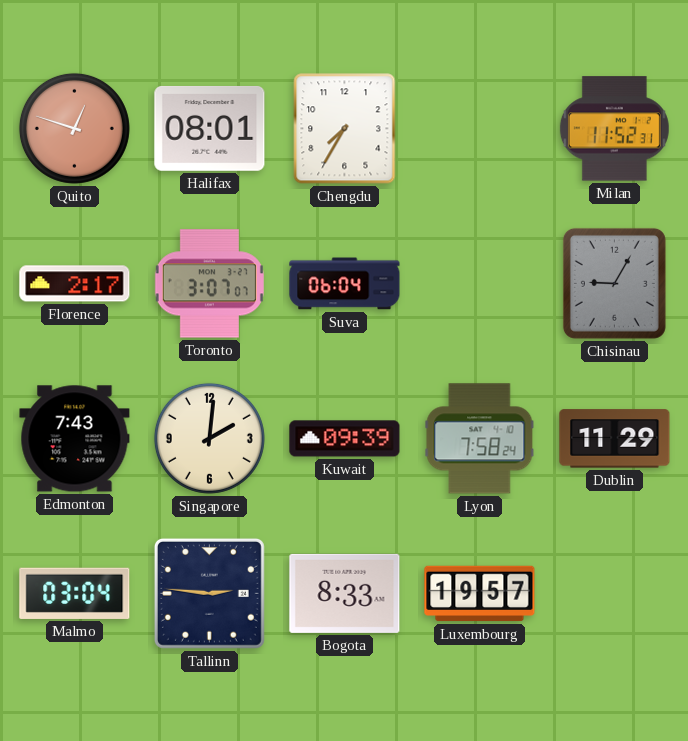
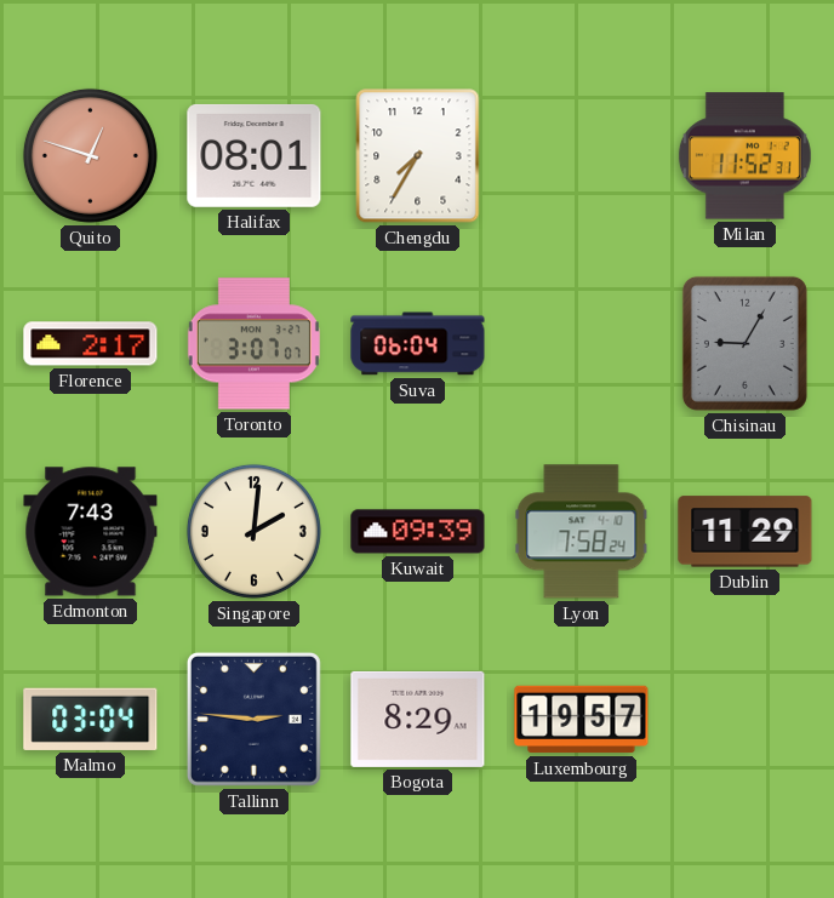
Bogota: 8:33 -> 8:29
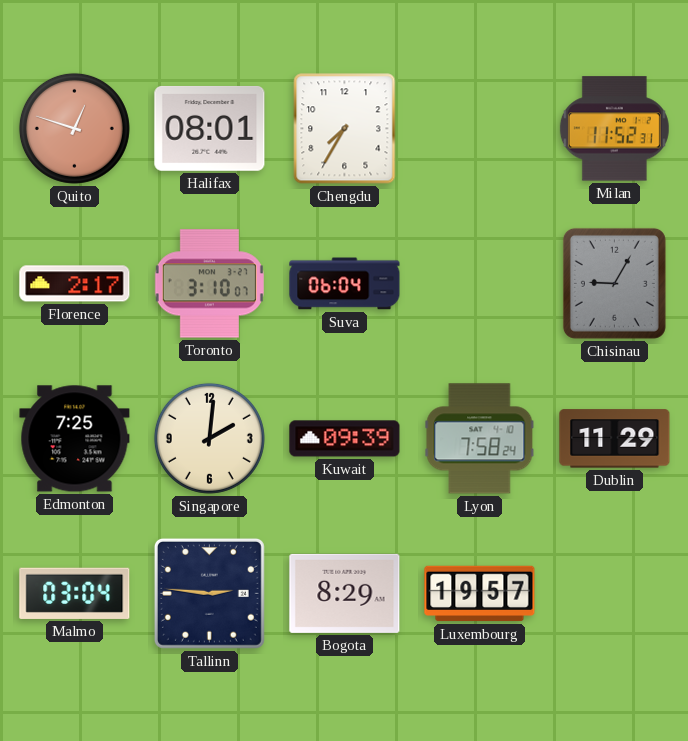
Toronto: 3:07 -> 3:10
Edmonton: 7:43 -> 7:25
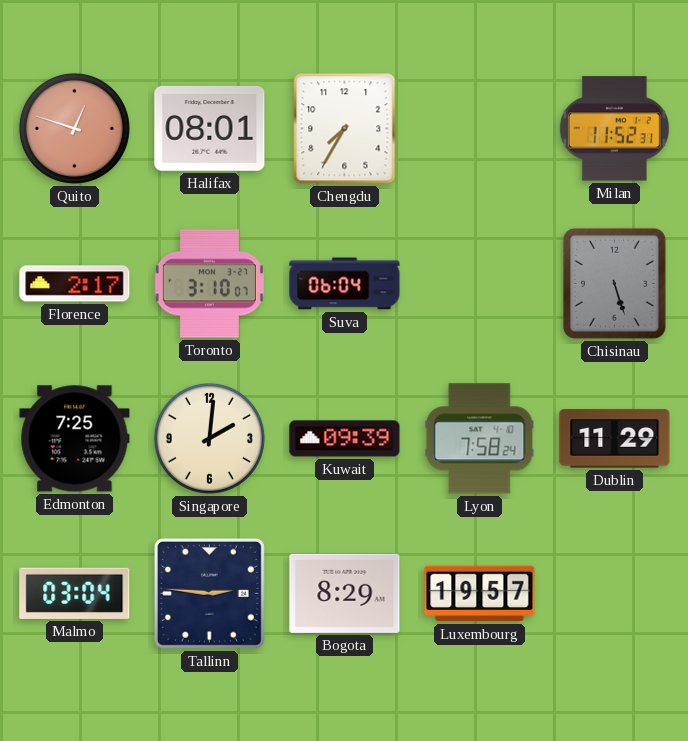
Chisinau: 9:05 -> 5:27
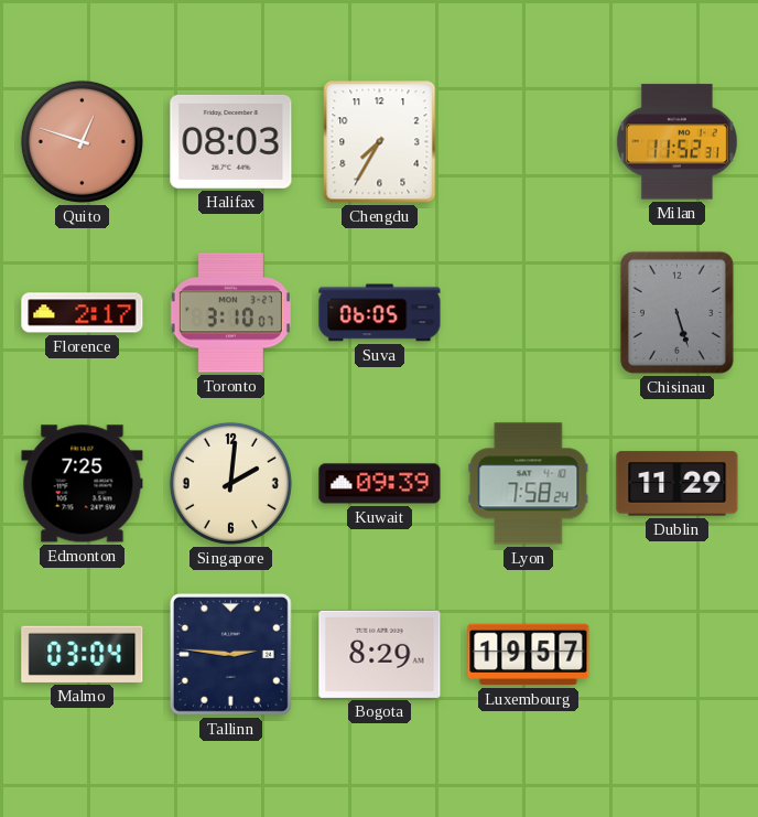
Halifax: 08:01 -> 08:03
Suva: 06:04 -> 06:05
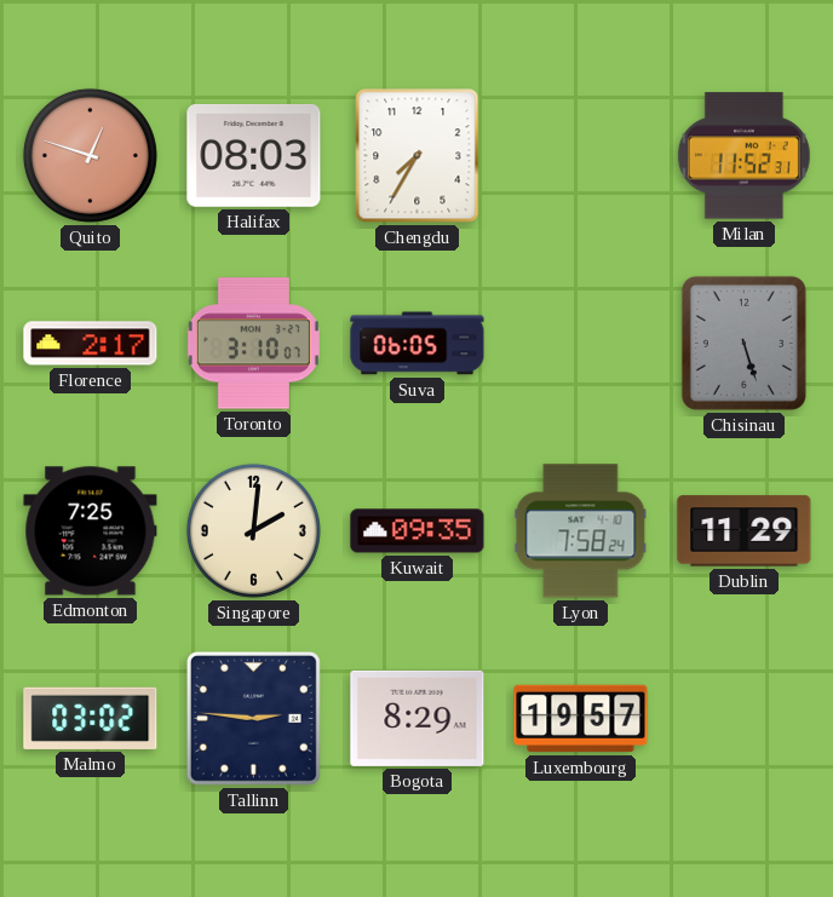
Kuwait: 09:39 -> 09:35
Malmo: 03:04 -> 03:02
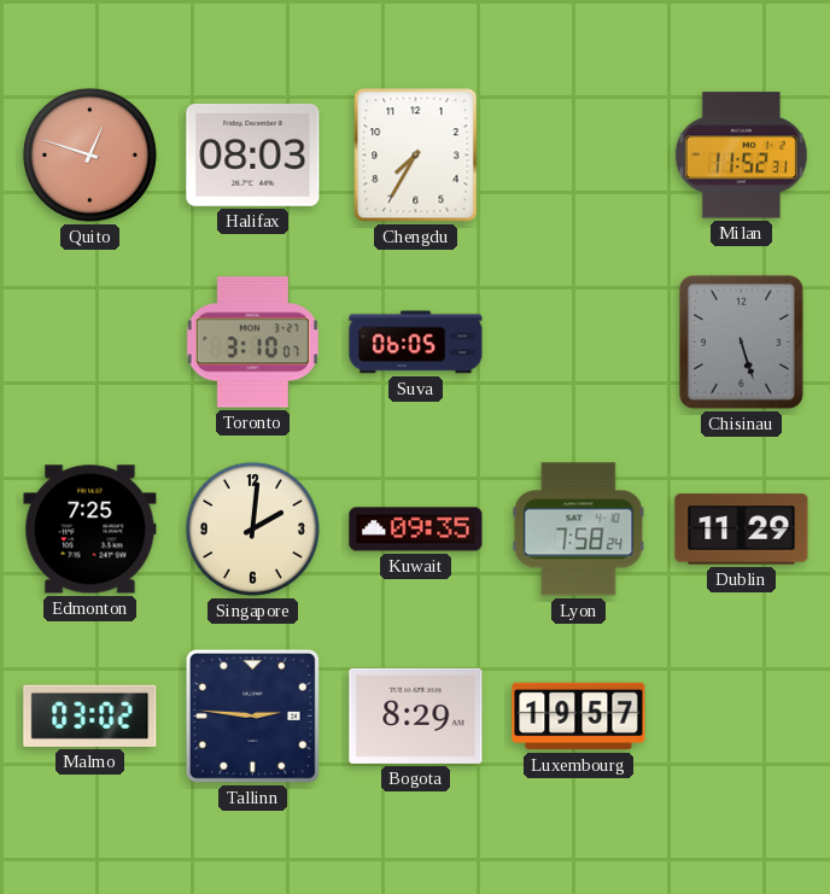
Florence: 2:17 -> none
